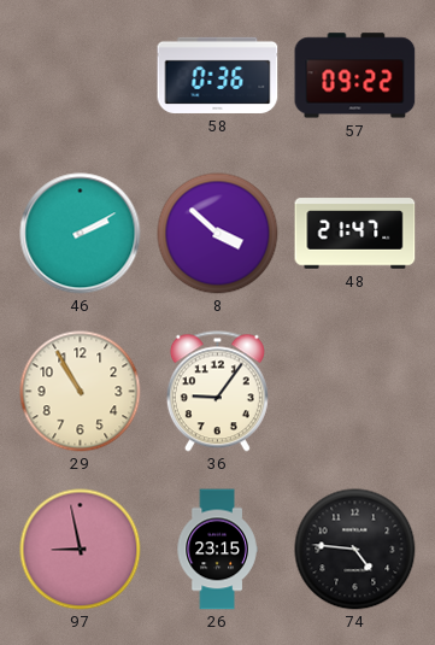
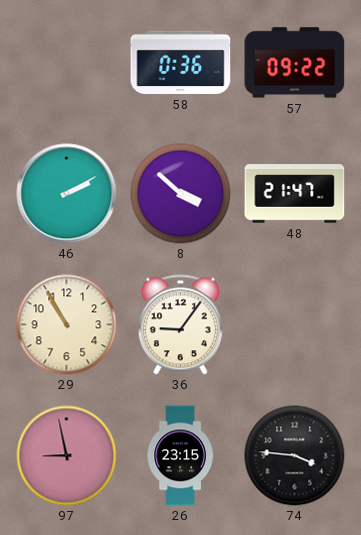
74: 4:46 -> 3:46
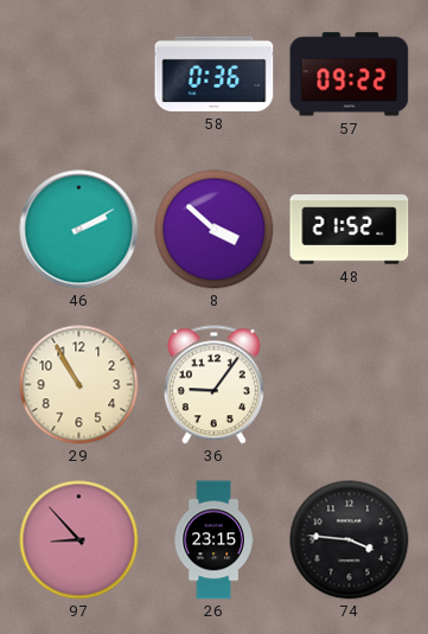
48: 21:47 -> 21:52
97: 8:58 -> 8:53
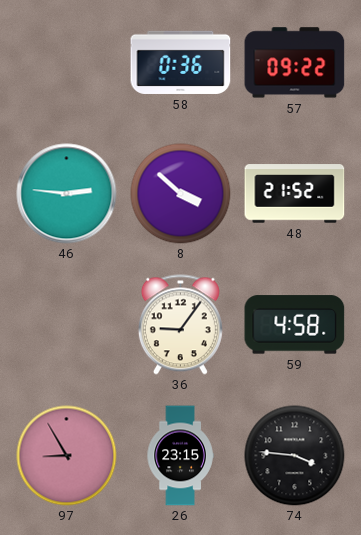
46: 2:10 -> 2:46
29: 10:55 -> none
59: none -> 4:58
97: 8:53 -> 8:55
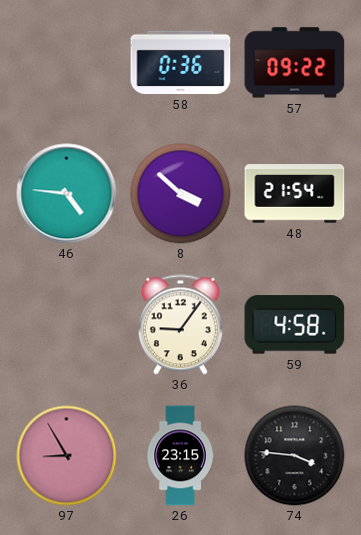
46: 2:46 -> 4:46
48: 21:52 -> 21:54
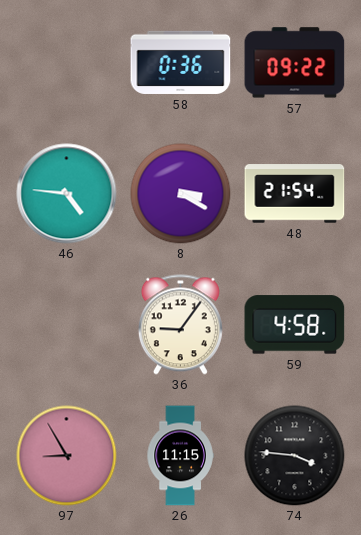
8: 3:52 -> 3:20
26: 23:15 -> 11:15
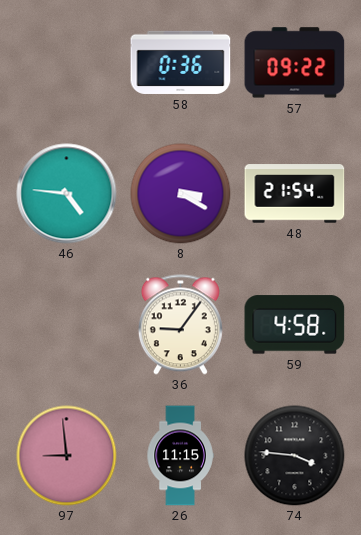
97: 8:55 -> 8:59
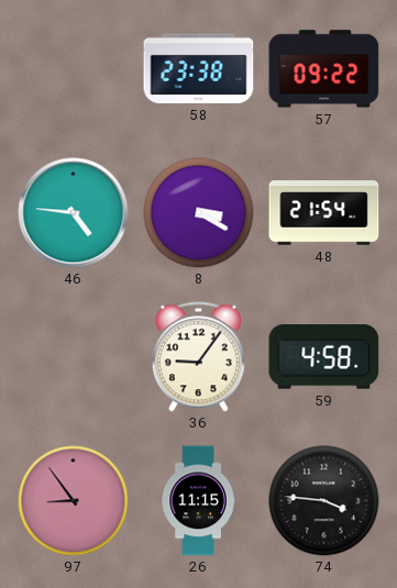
58: 0:36 -> 23:38
97: 8:59 -> 8:54
